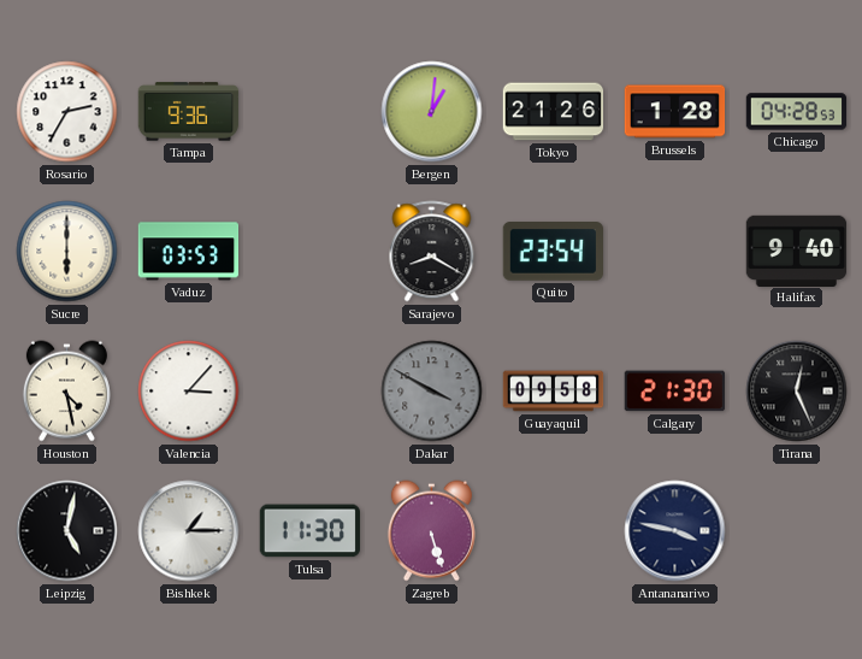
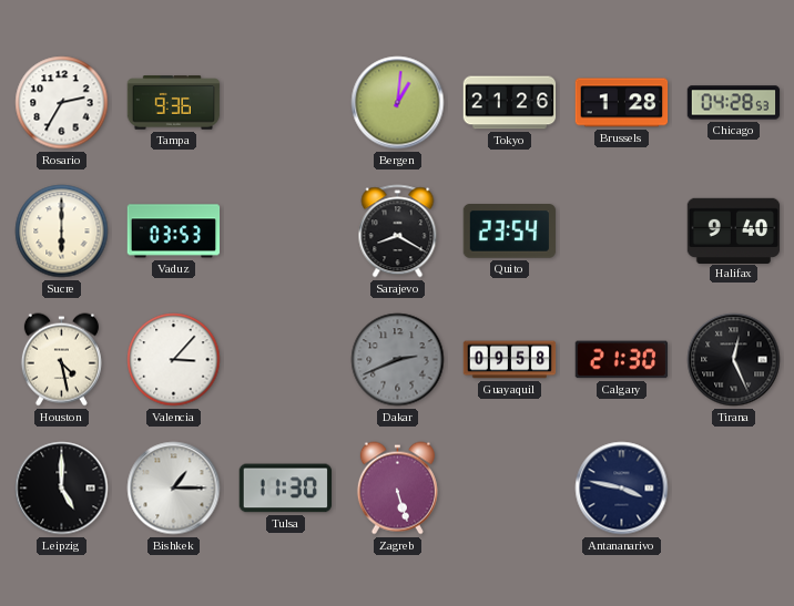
Dakar: 3:50 -> 2:41
Leipzig: 5:02 -> 5:00
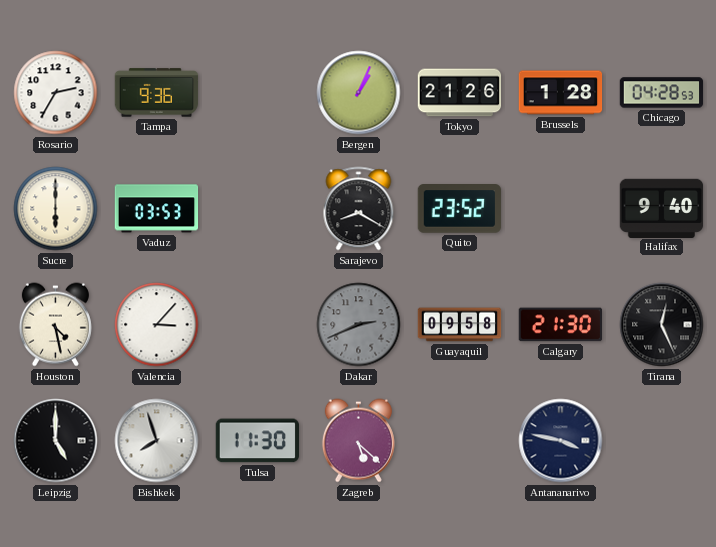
Bergen: 1:01 -> 1:04
Quito: 23:54 -> 23:52
Bishkek: 1:15 -> 7:57
Zagreb: 5:27 -> 5:22
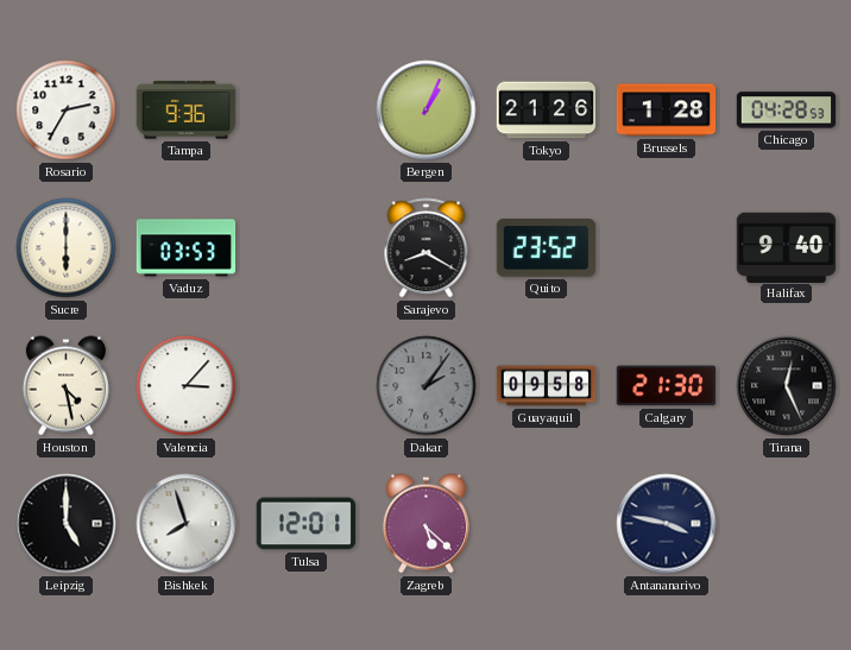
Dakar: 2:41 -> 2:06
Tulsa: 11:30 -> 12:01
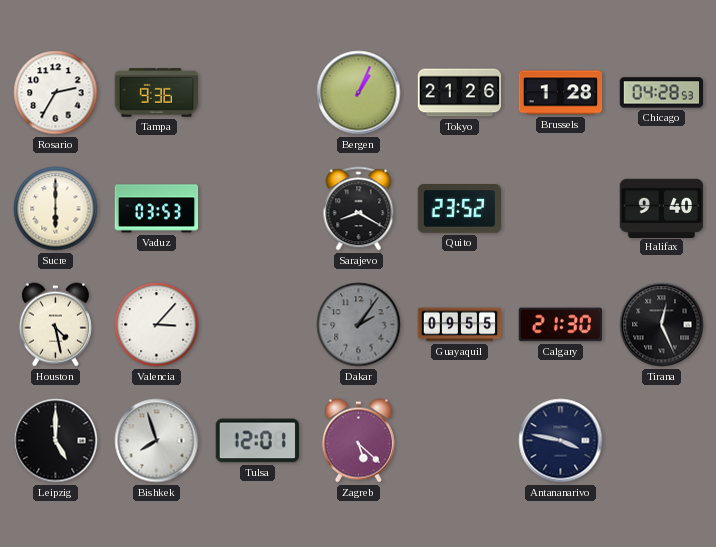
Guayaquil: 09:58 -> 09:55
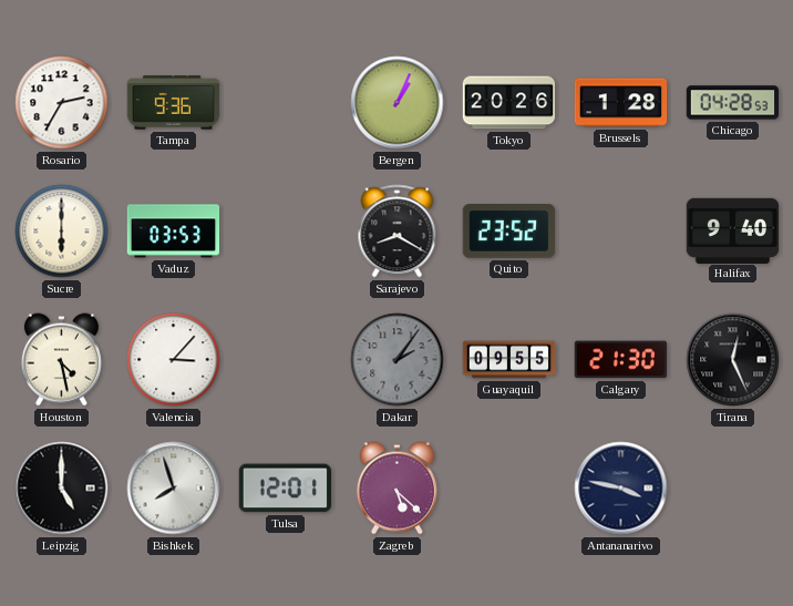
Tokyo: 21:26 -> 20:26
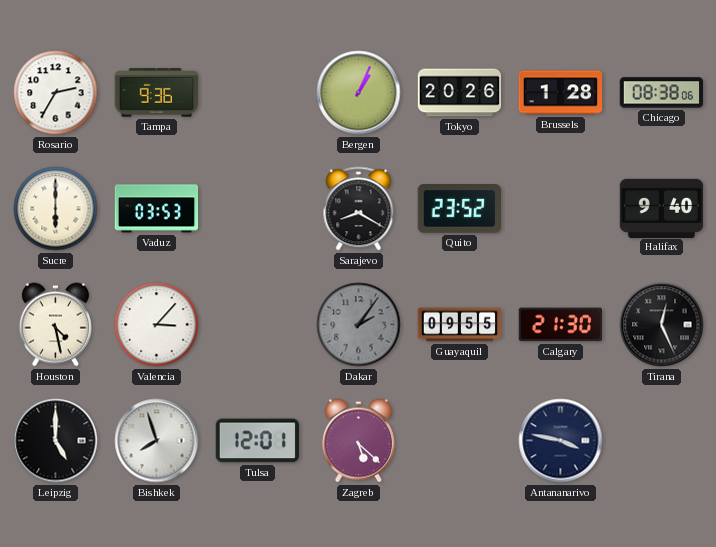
Chicago: 04:28 -> 08:38
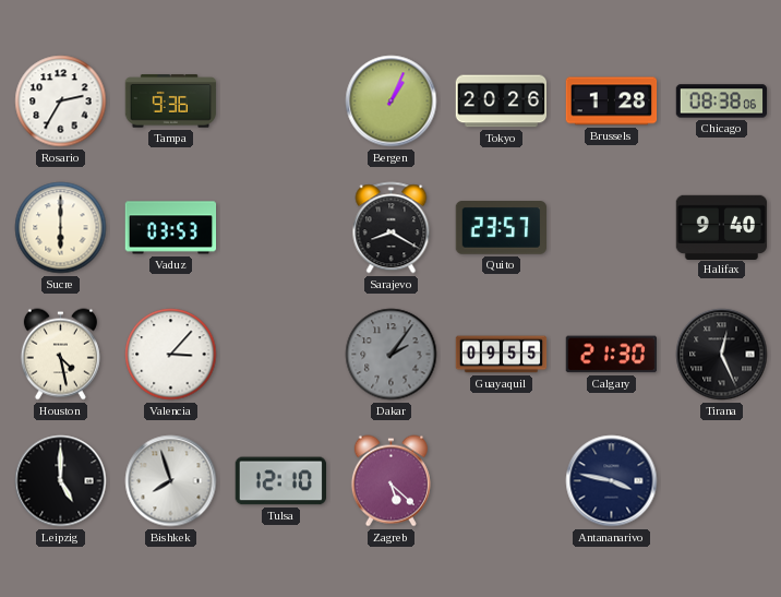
Quito: 23:52 -> 23:57
Tulsa: 12:01 -> 12:10
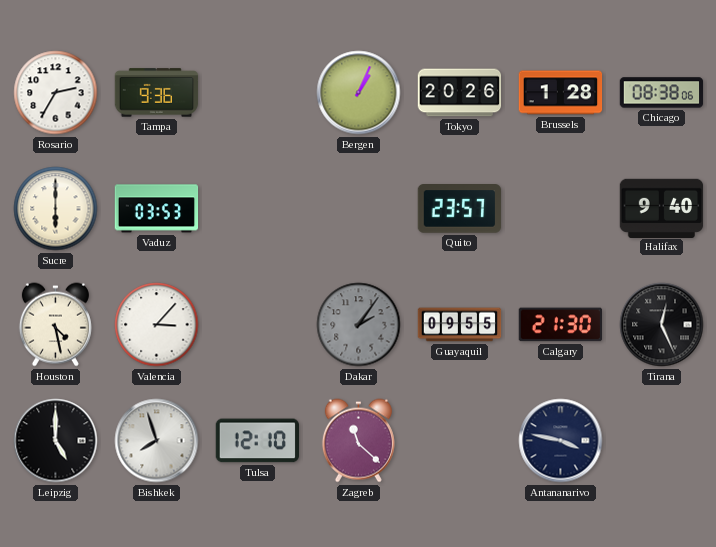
Sarajevo: 8:20 -> none
Zagreb: 5:22 -> 11:22
